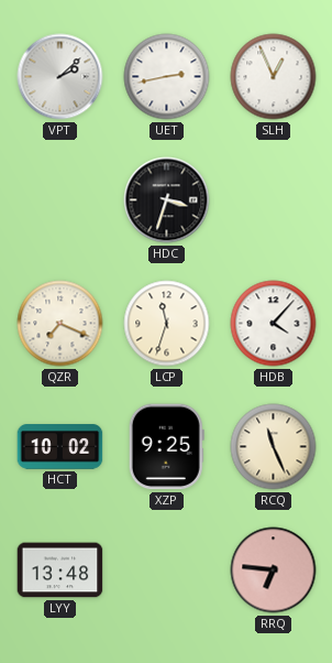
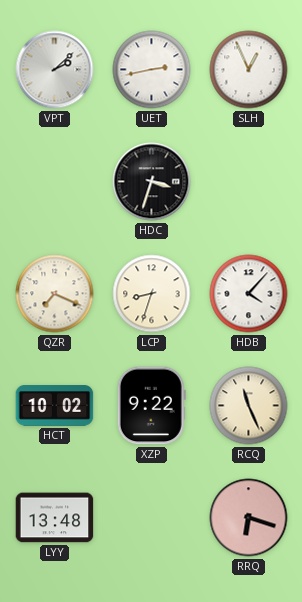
LCP: 11:33 -> 8:33
XZP: 9:25 -> 9:22
RRQ: 6:46 -> 6:18
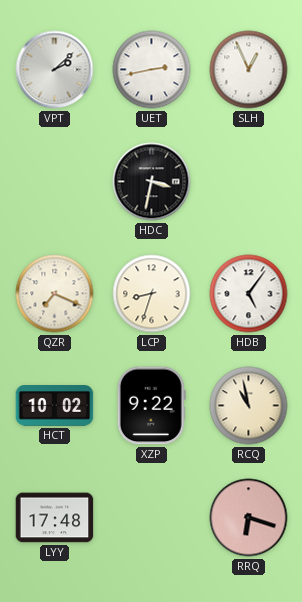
HDC: 3:33 -> 3:32
HDB: 4:07 -> 5:06
RCQ: 11:26 -> 10:58
LYY: 13:48 -> 17:48
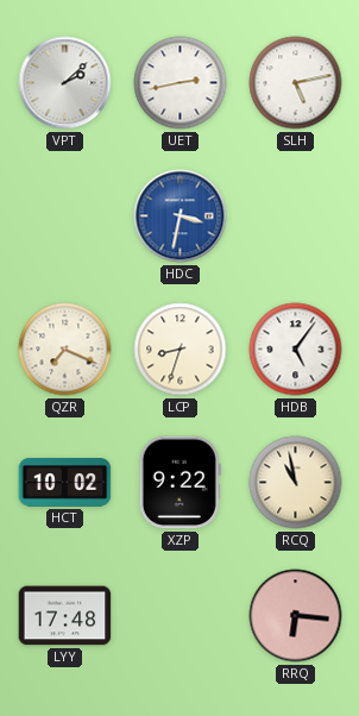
SLH: 12:56 -> 5:13
HDC dial: black -> blue
RRQ: 6:18 -> 6:16
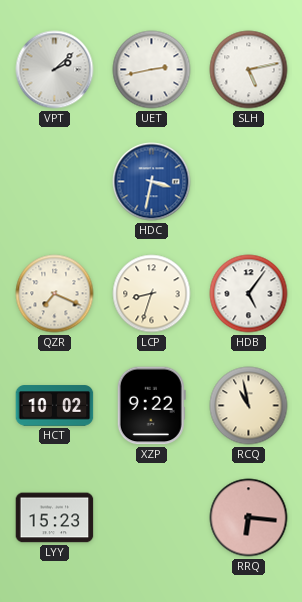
LYY: 17:48 -> 15:23
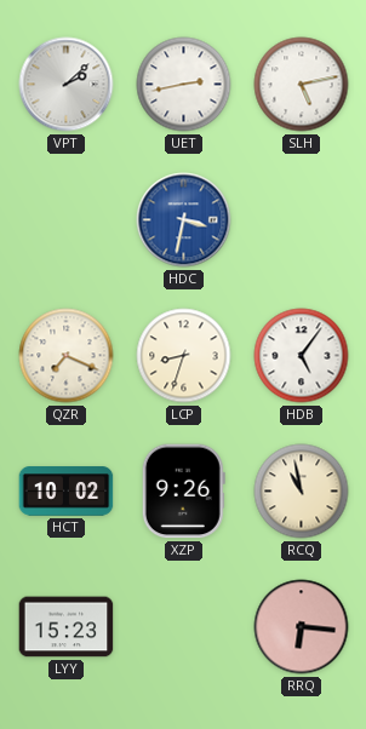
XZP: 9:22 -> 9:26
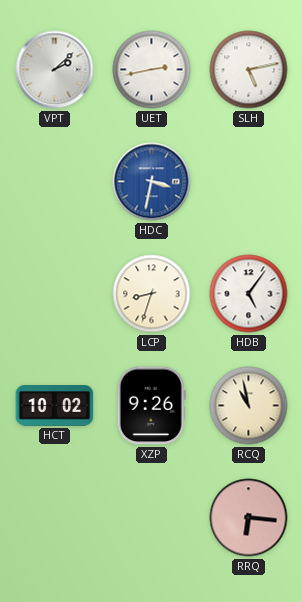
QZR: 7:19 -> none
LYY: 15:23 -> none
